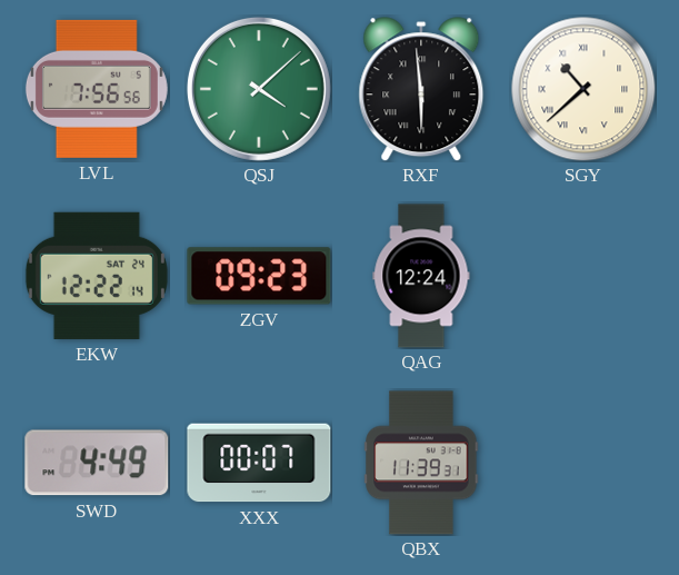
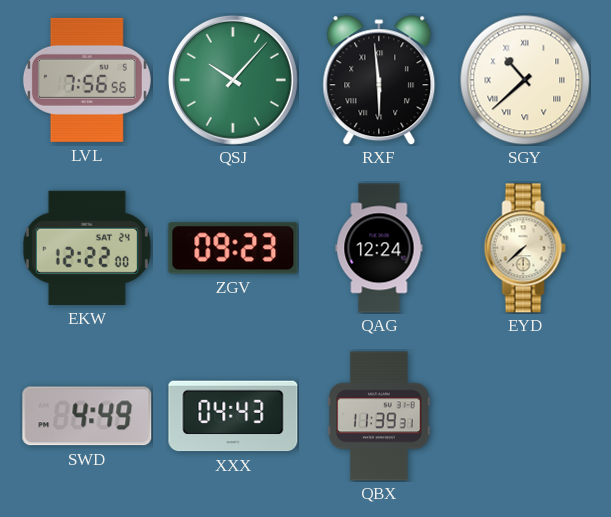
QSJ: 4:08 -> 10:07
EKW: 12:22:14 -> 12:22:00
EYD: none -> 7:38
XXX: 00:07 -> 04:43
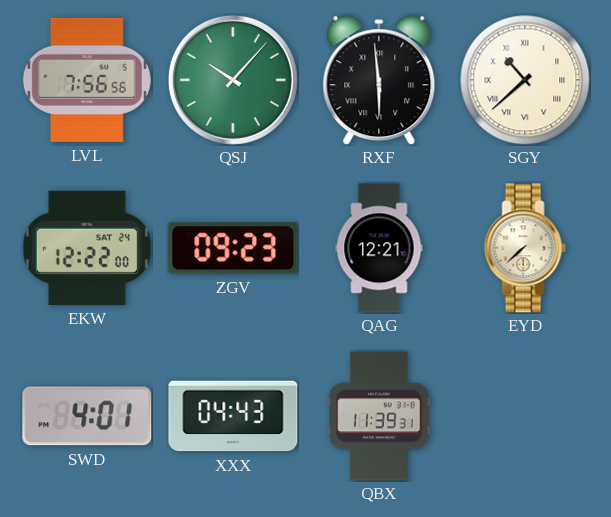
QAG: 12:24 -> 12:21
SWD: 4:49 -> 4:01
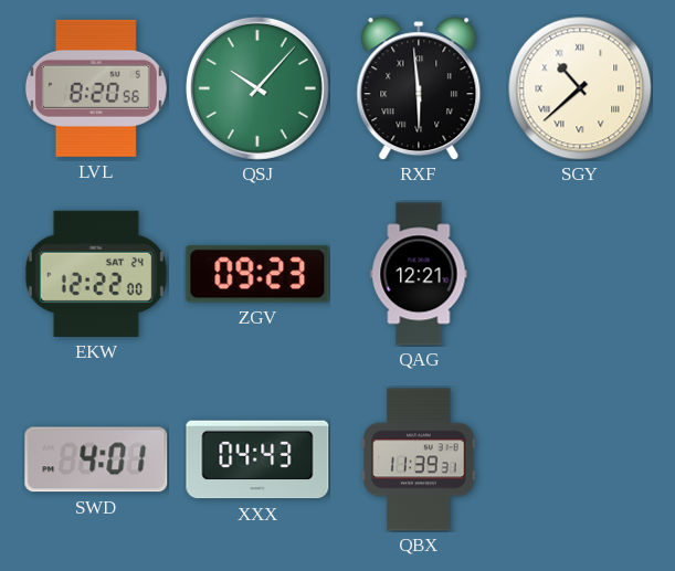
LVL: 7:56 -> 8:20
EYD: 7:38 -> none
